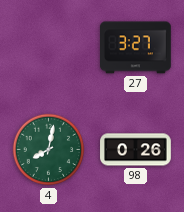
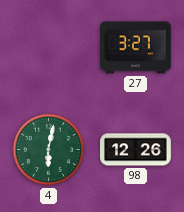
4: 8:02 -> 6:02
98: 0:26 -> 12:26
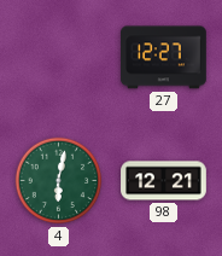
27: 3:27 -> 12:27
98: 12:26 -> 12:21
